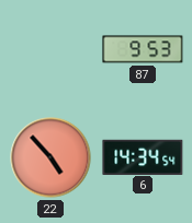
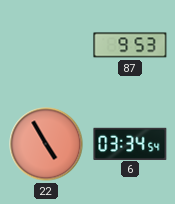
22: 4:53 -> 4:55
6: 14:34 -> 03:34
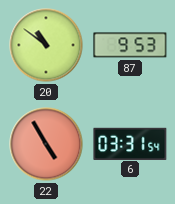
20: none -> 10:51
6: 03:34 -> 03:31
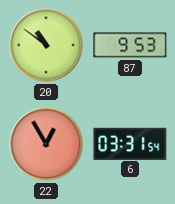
22: 4:55 -> 12:55
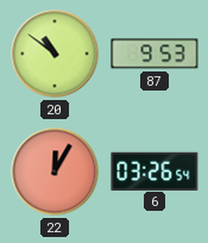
22: 12:55 -> 12:05
6: 03:31 -> 03:26
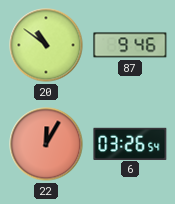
87: 9:53 -> 9:46
